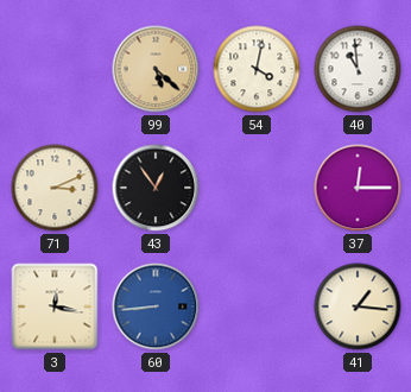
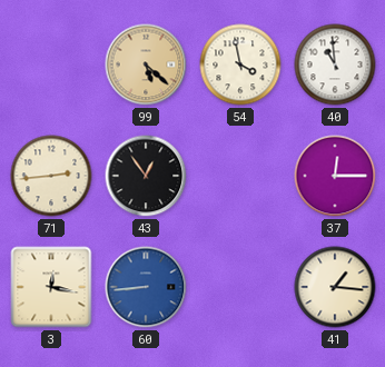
54: 4:02 -> 3:58
71: 3:11 -> 2:44
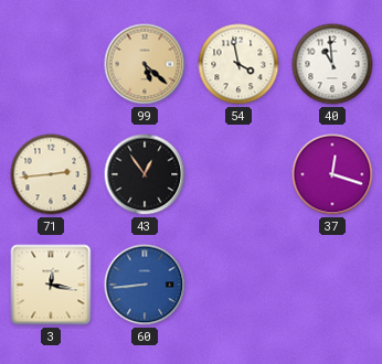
37: 12:15 -> 12:18
41: 1:16 -> none
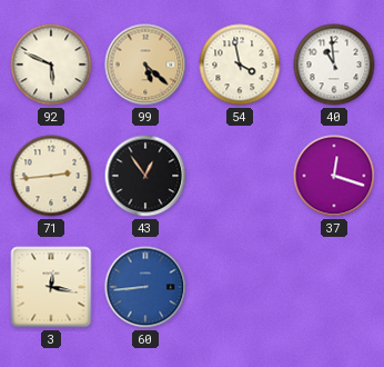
92: none -> 5:49
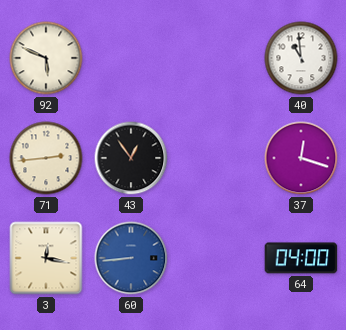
99: 5:22 -> none
54: 3:58 -> none
64: none -> 04:00
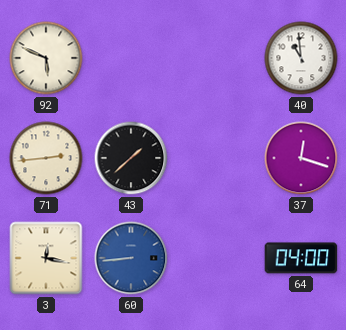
43: 12:54 -> 1:38
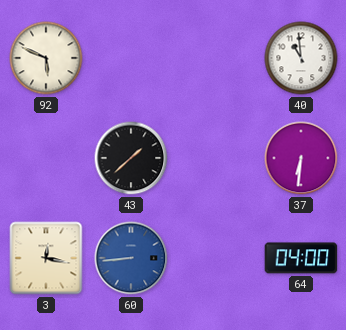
71: 2:44 -> none
37: 12:18 -> 6:31
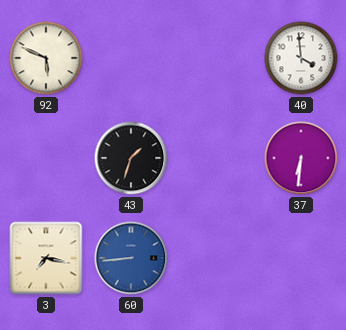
40: 10:59 -> 3:59
43: 1:38 -> 1:33
3: 12:17 -> 7:17
64: 04:00 -> none
